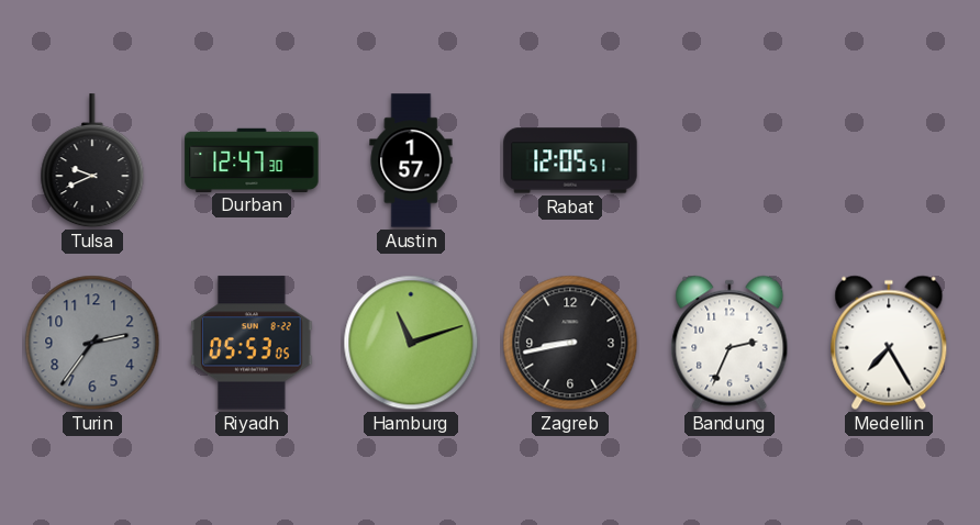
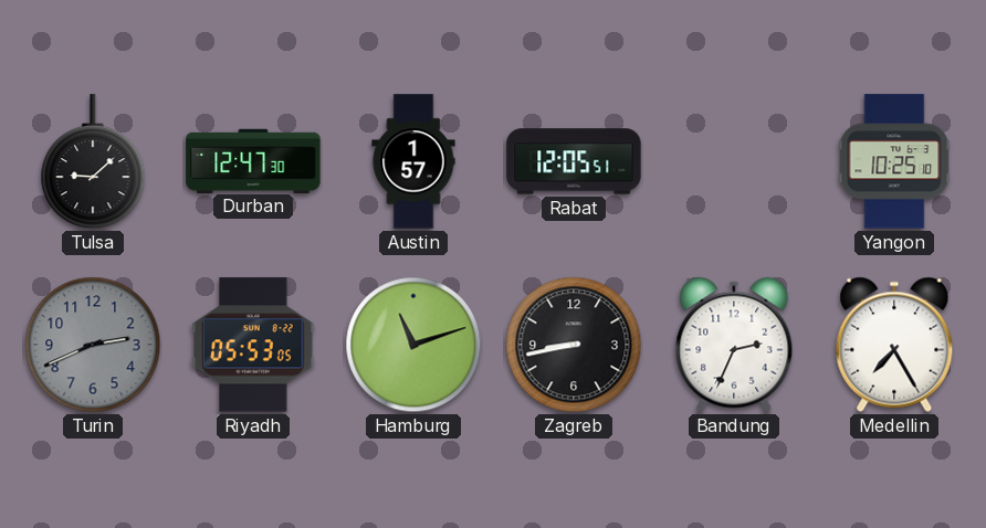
Tulsa: 9:41 -> 9:08
Yangon: none -> 10:25
Turin: 2:36 -> 2:41
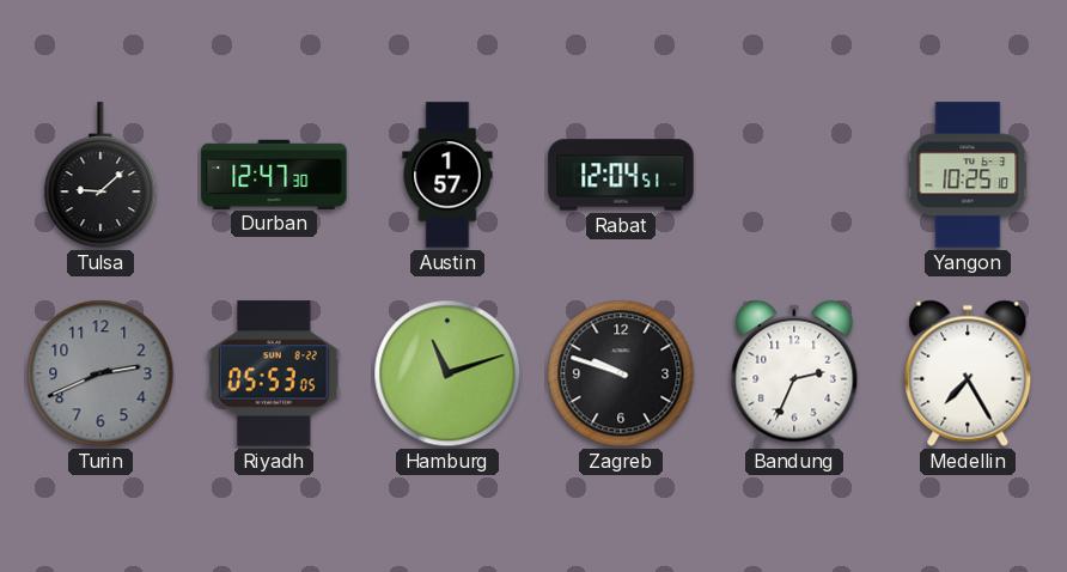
Rabat: 12:05 -> 12:04
Zagreb: 8:43 -> 9:48
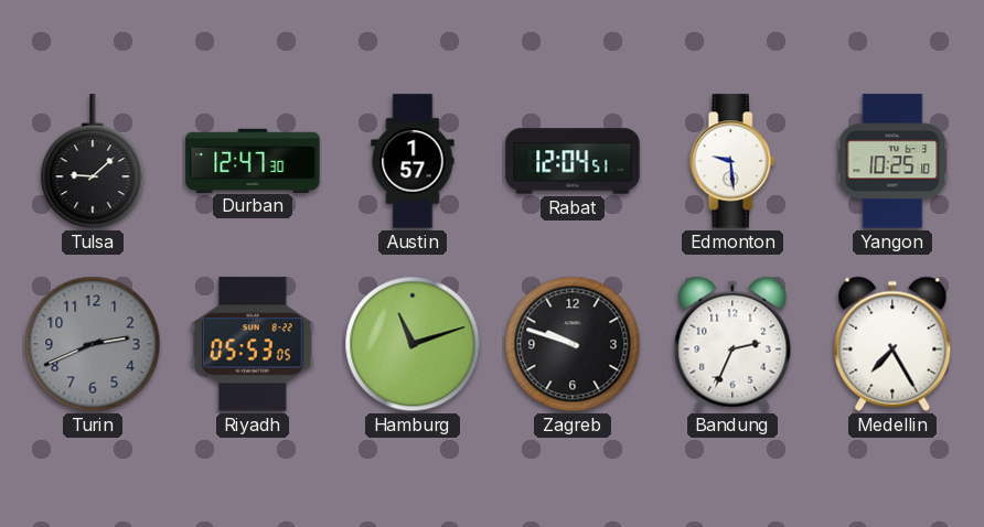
Edmonton: none -> 9:29
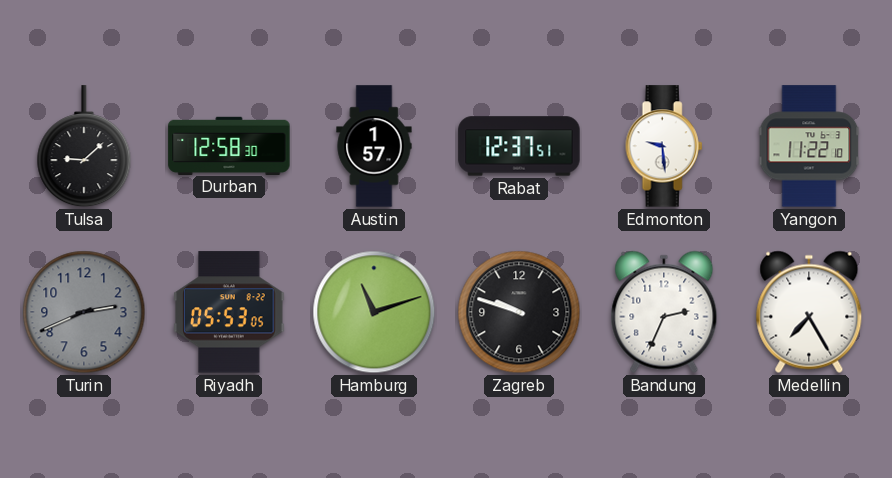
Durban: 12:47 -> 12:58
Rabat: 12:04 -> 12:37
Yangon: 10:25 -> 11:22
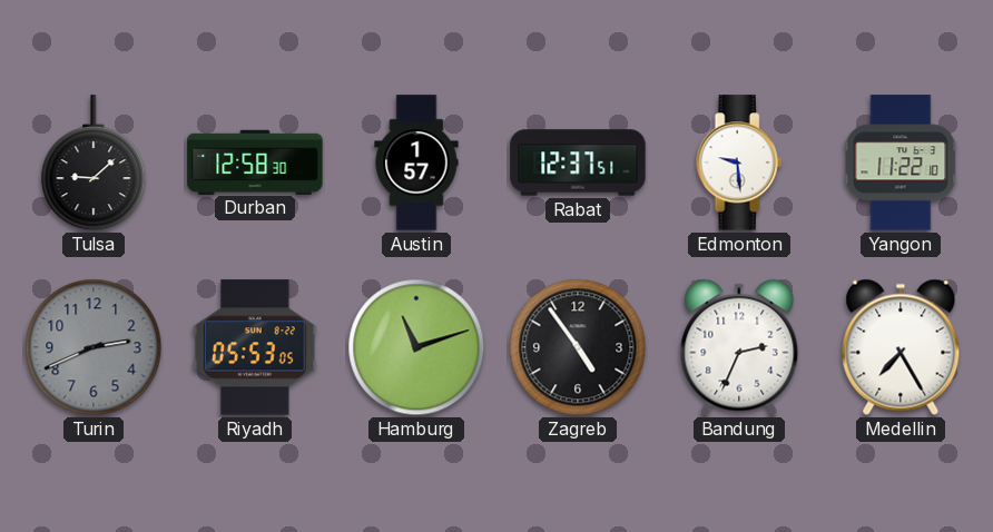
Zagreb: 9:48 -> 4:54
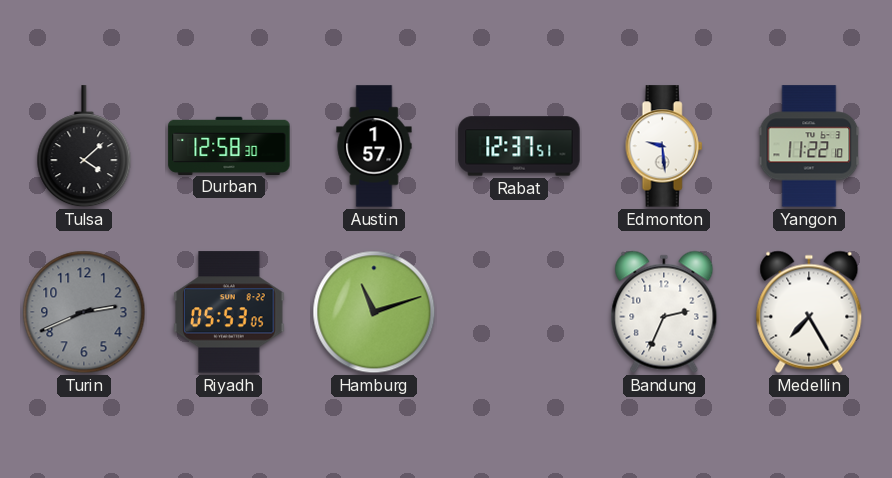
Tulsa: 9:08 -> 4:08
Zagreb: 4:54 -> none
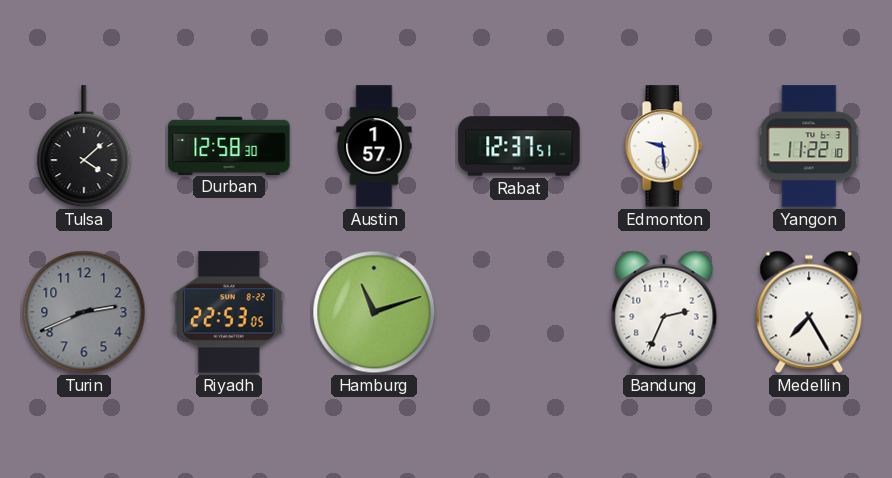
Riyadh: 05:53 -> 22:53
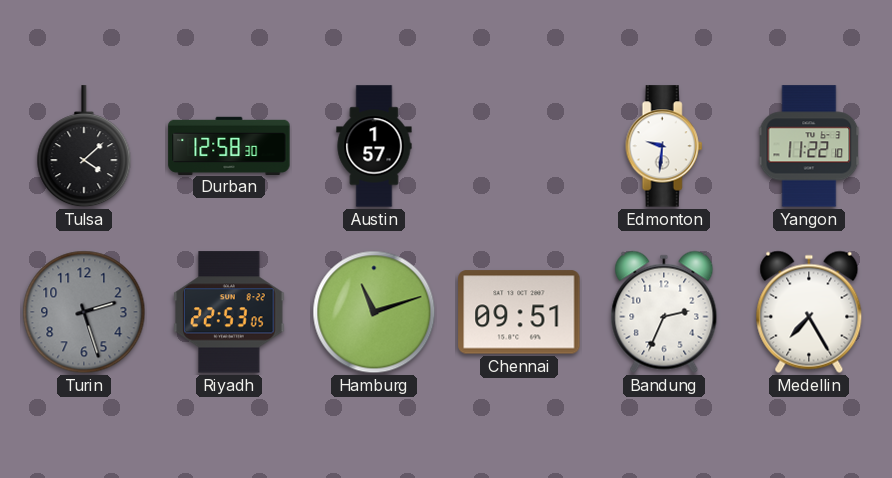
Rabat: 12:37 -> none
Edmonton: 9:29 -> 9:31
Turin: 2:41 -> 2:27
Chennai: none -> 09:51
